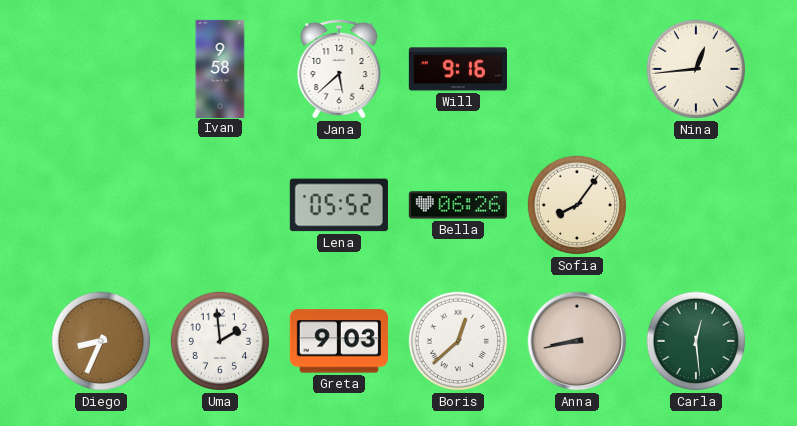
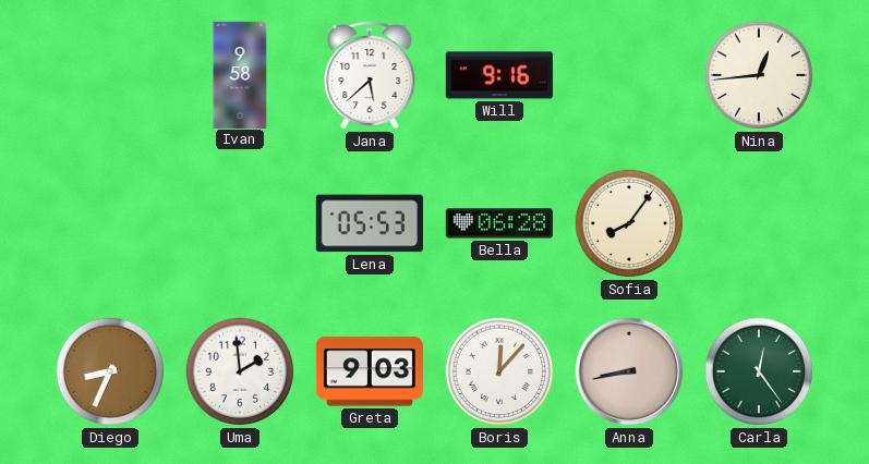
Lena: 05:52 -> 05:53
Bella: 06:26 -> 06:28
Boris: 12:38 -> 12:07
Carla: 12:29 -> 12:24
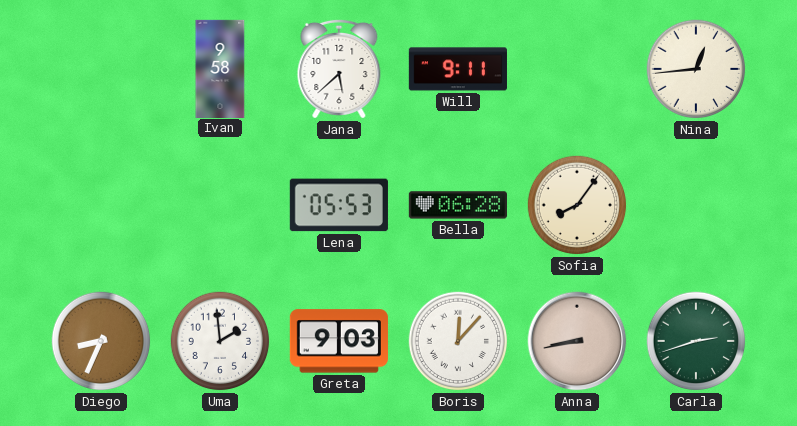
Will: 9:16 -> 9:11
Carla: 12:24 -> 2:42
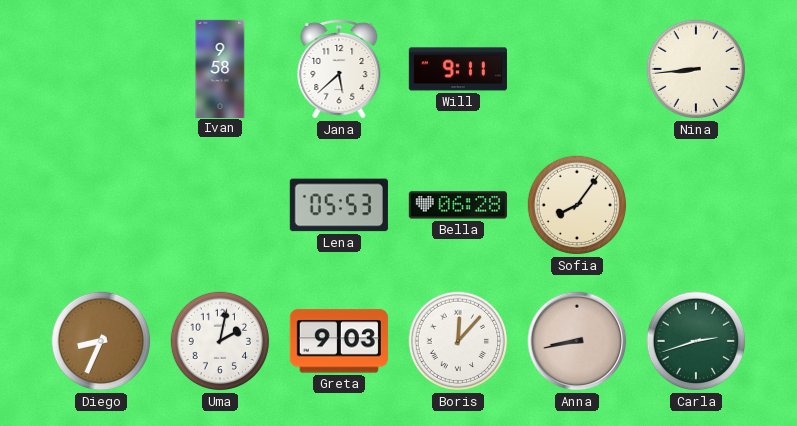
Nina: 12:44 -> 8:44
Uma: 1:59 -> 2:02
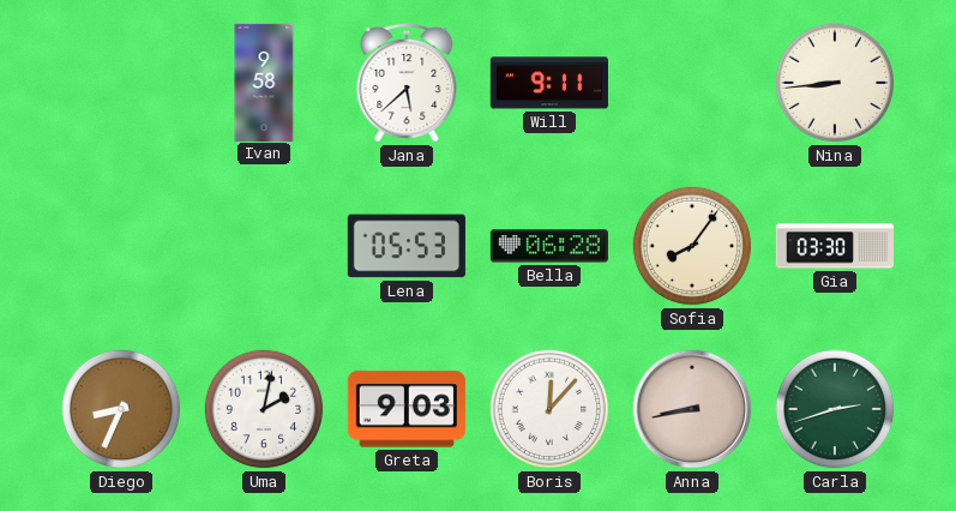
Gia: none -> 03:30
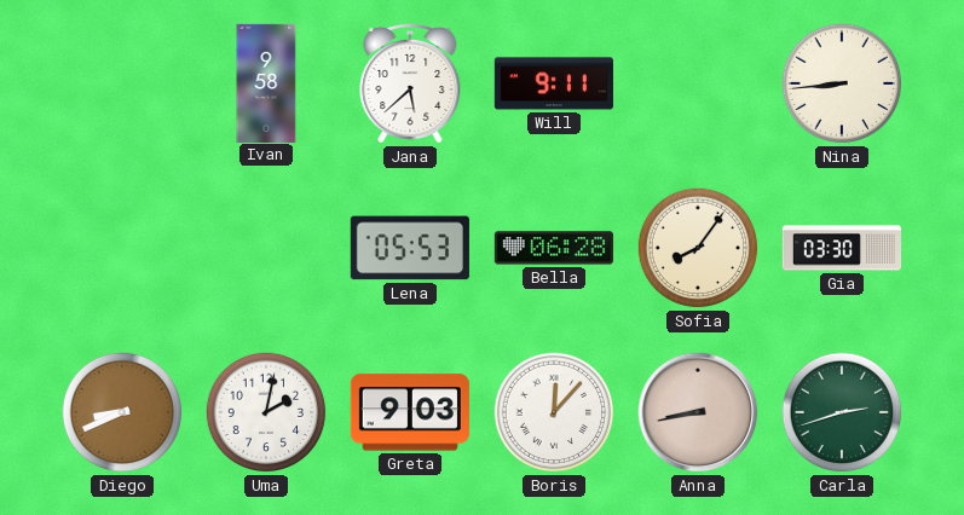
Diego: 8:34 -> 8:41
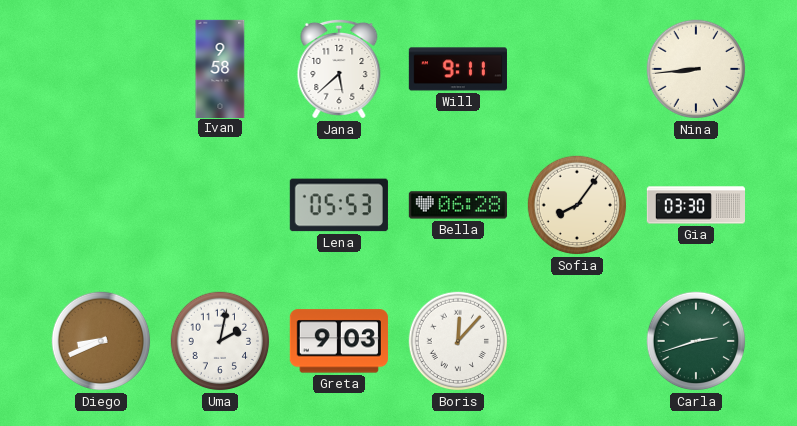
Anna: 8:43 -> none
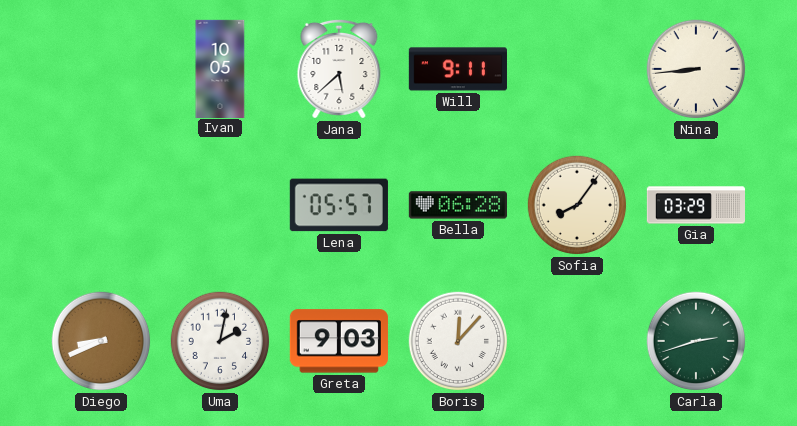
Ivan: 9:58 -> 10:05
Lena: 05:53 -> 05:57
Gia: 03:30 -> 03:29
